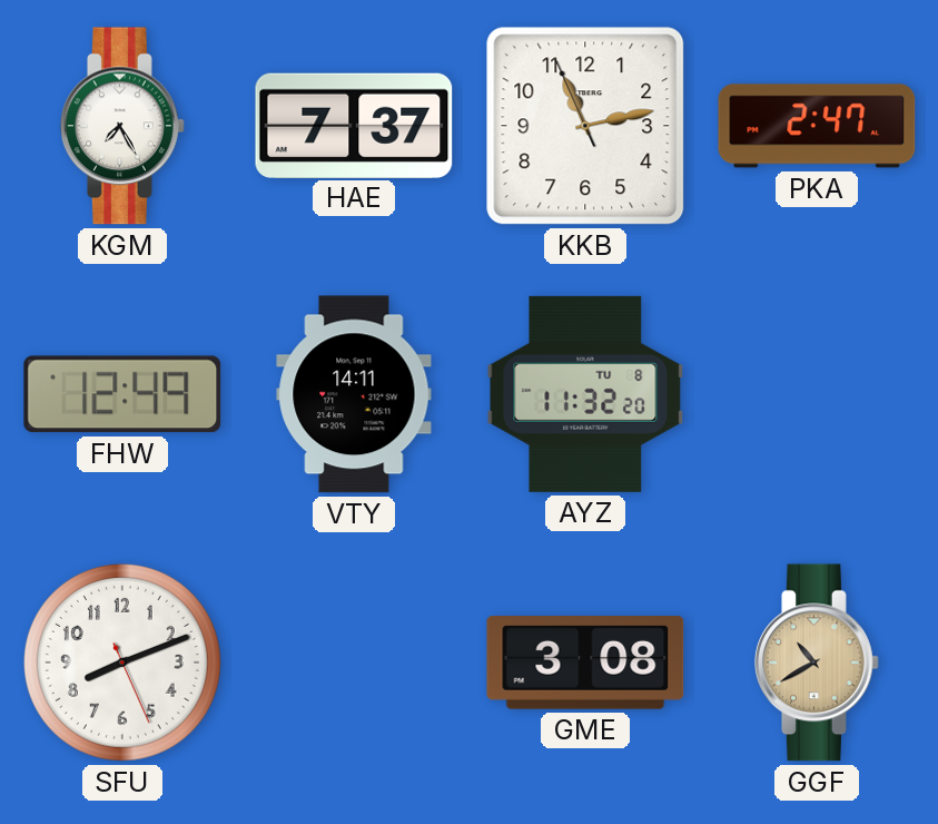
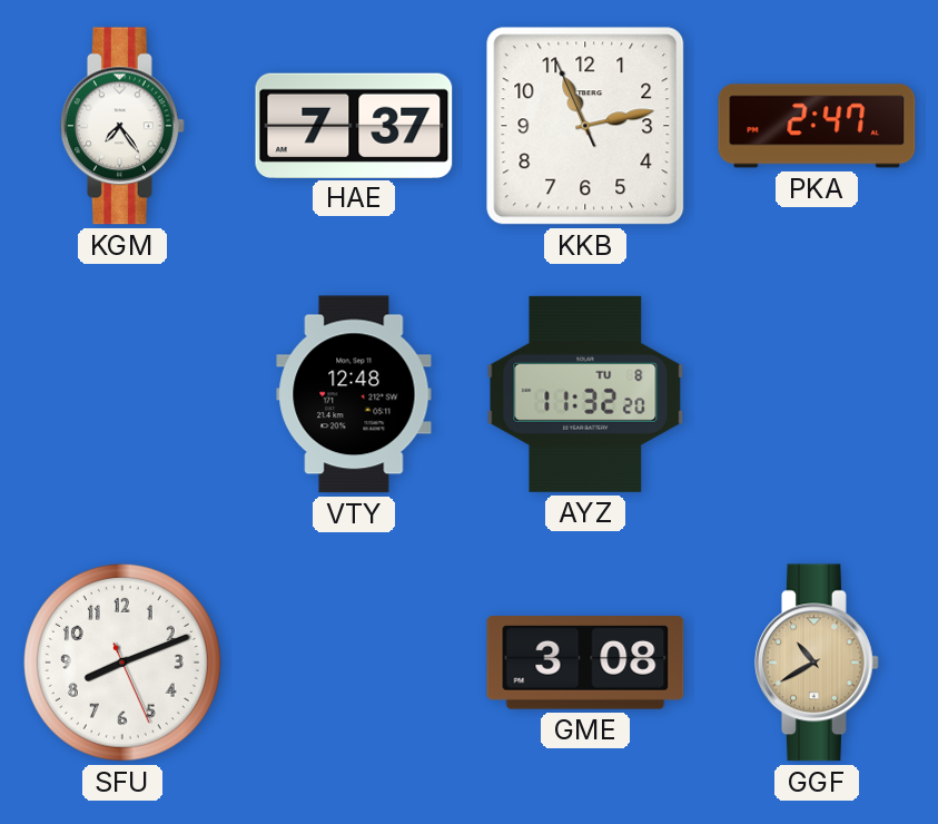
KGM: 7:25 -> 7:24
FHW: 12:49 -> none
VTY: 14:11 -> 12:48
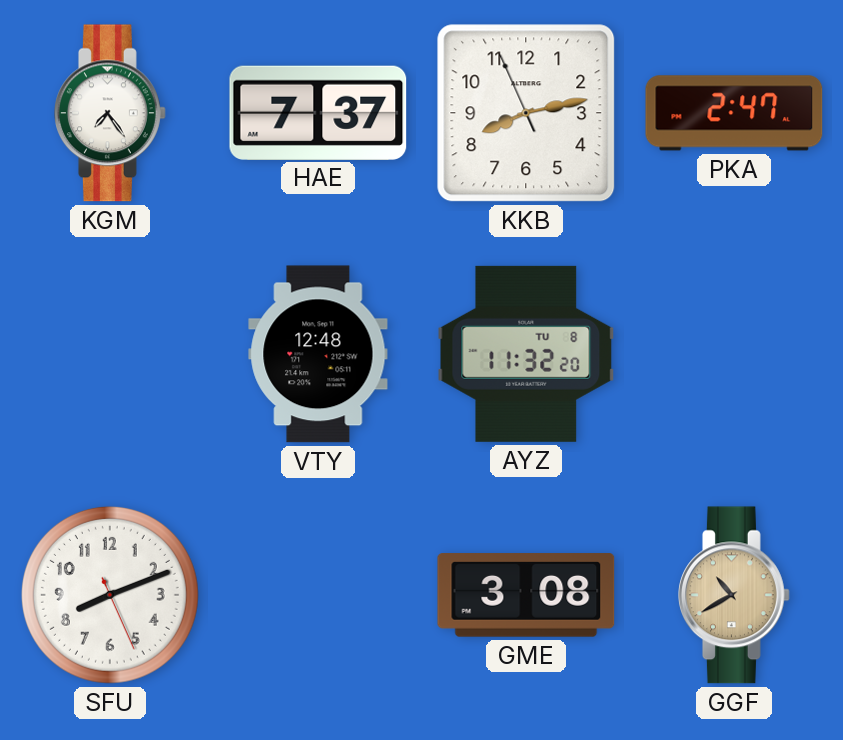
KKB: 11:12 -> 8:12
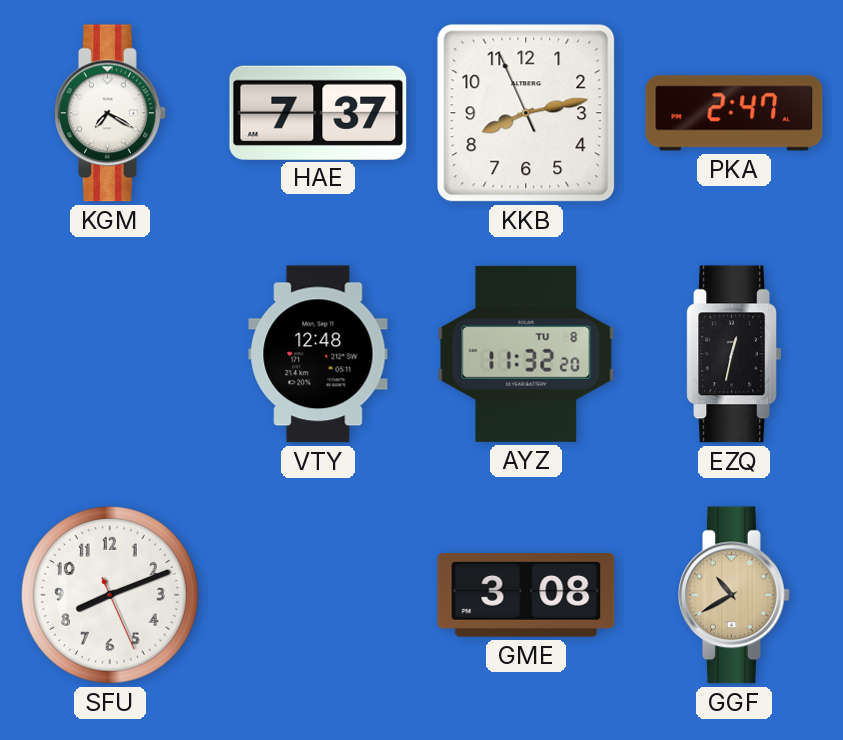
KGM: 7:24 -> 7:20
EZQ: none -> 12:32
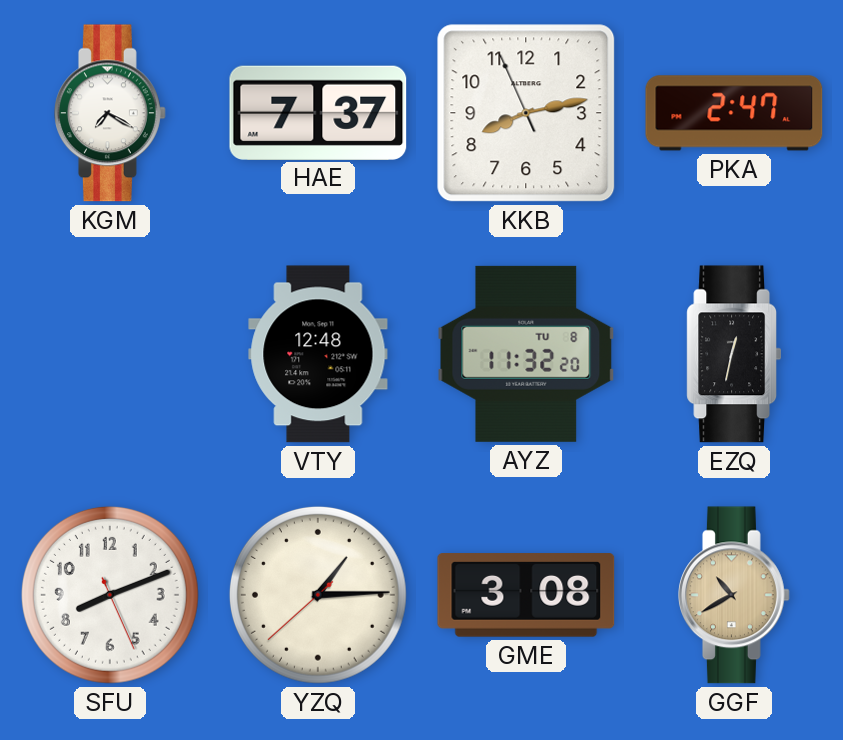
YZQ: none -> 1:14
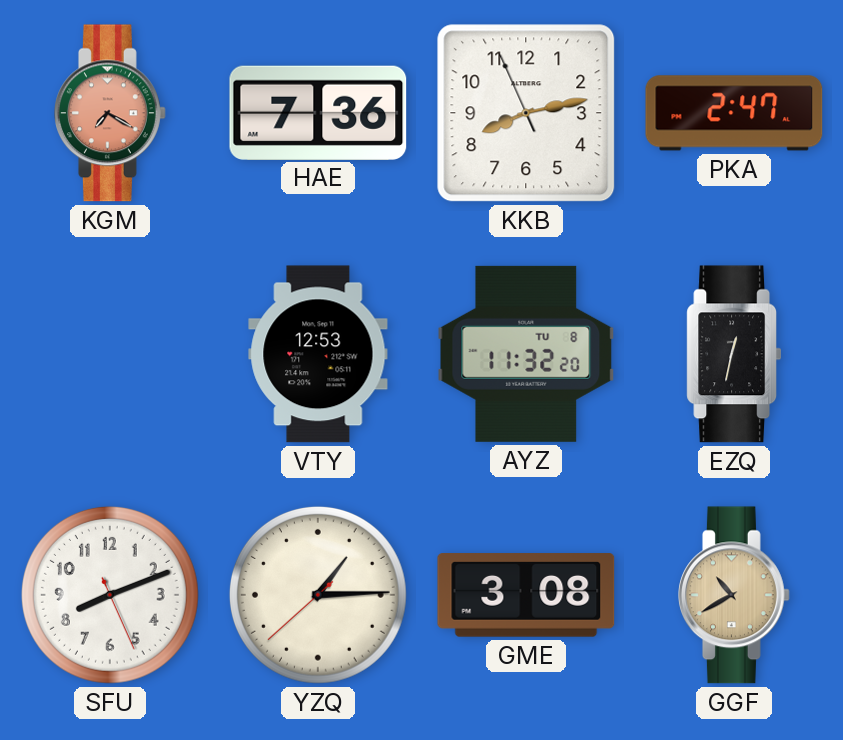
KGM dial: white -> salmon
HAE: 7:37 -> 7:36
VTY: 12:48 -> 12:53
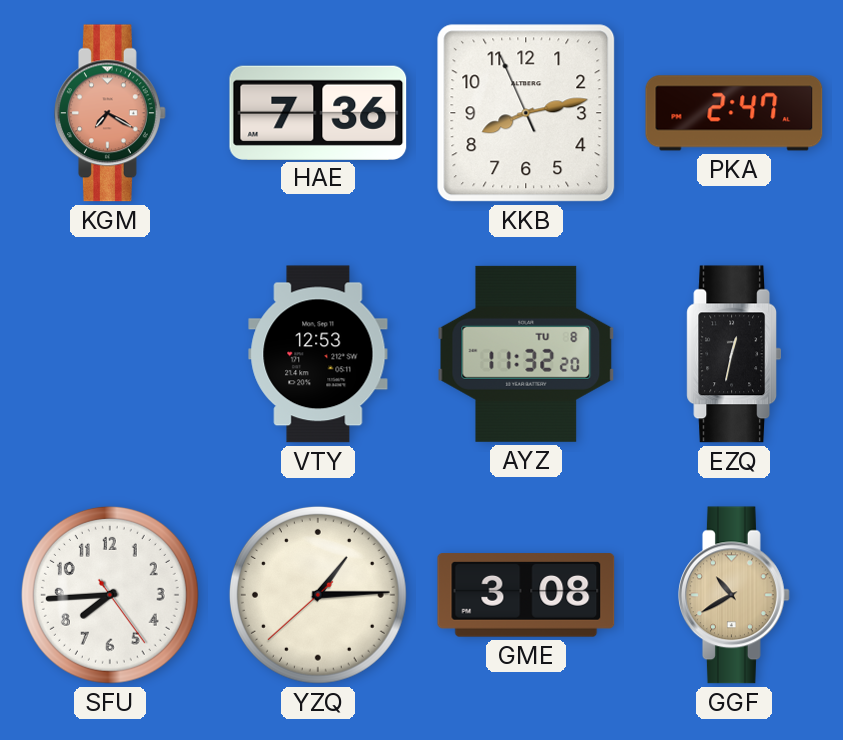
SFU: 8:11 -> 7:44
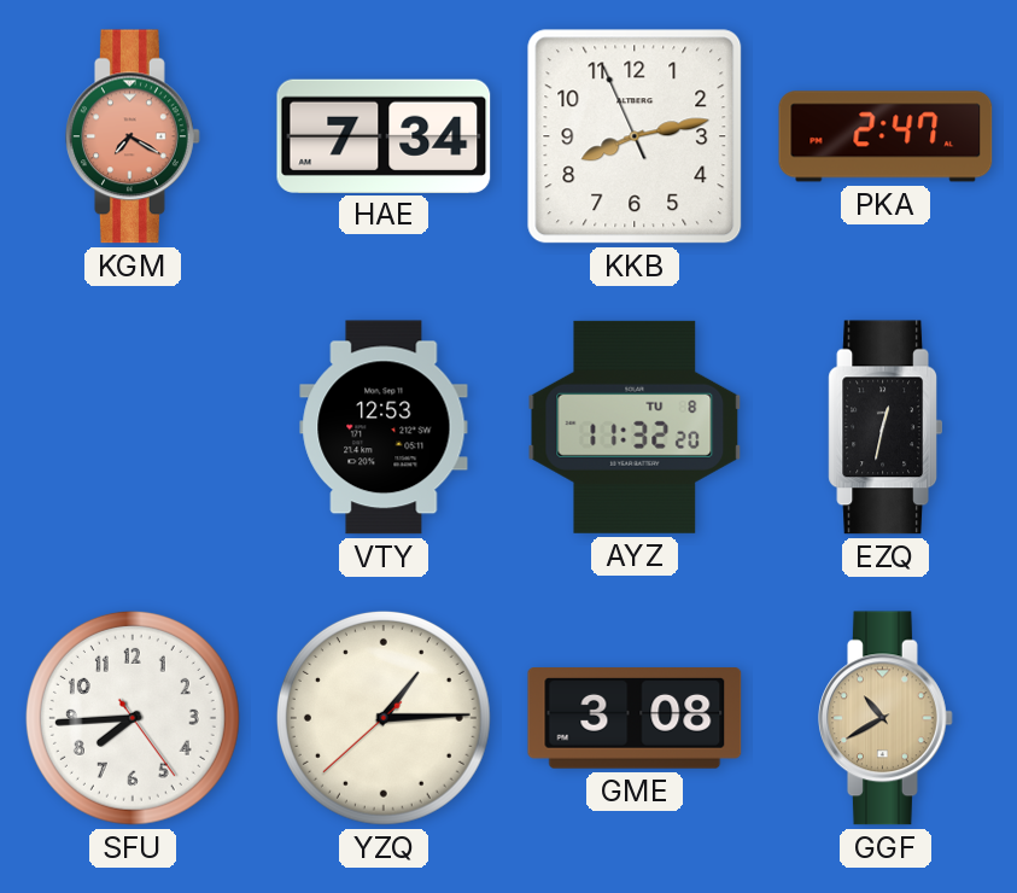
HAE: 7:36 -> 7:34
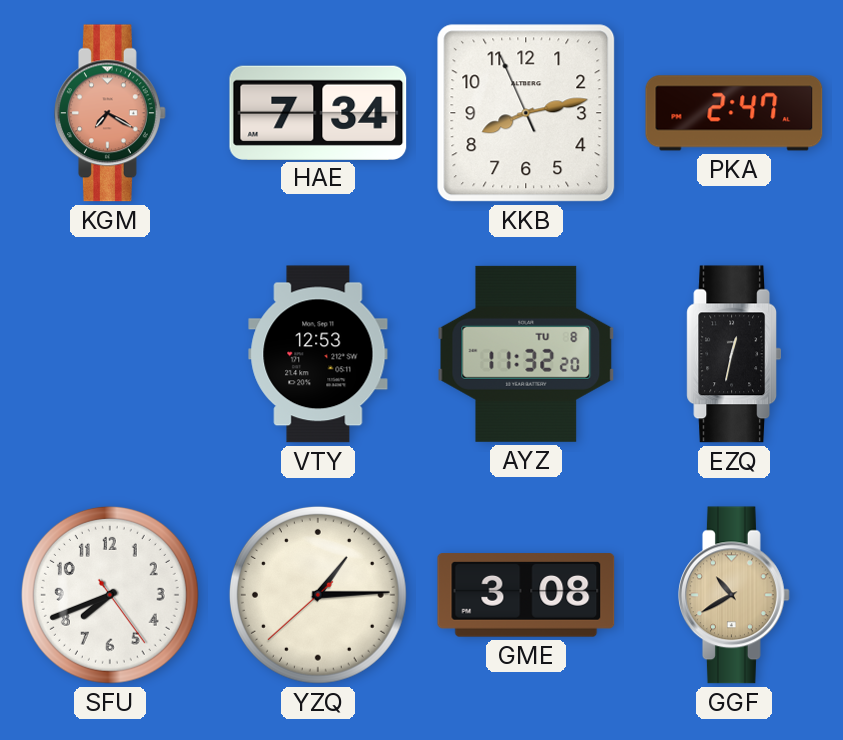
SFU: 7:44 -> 7:41
